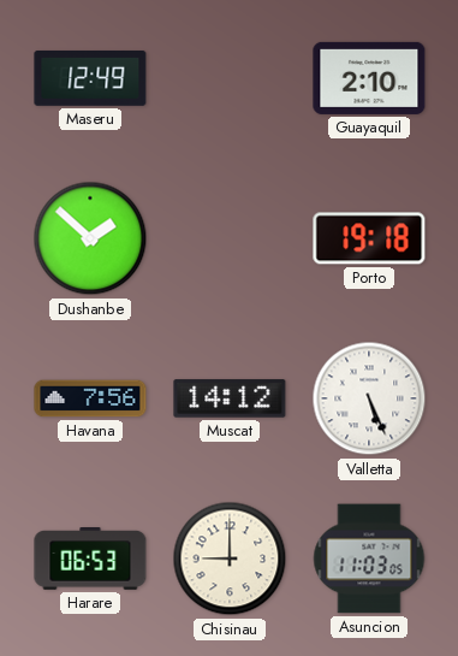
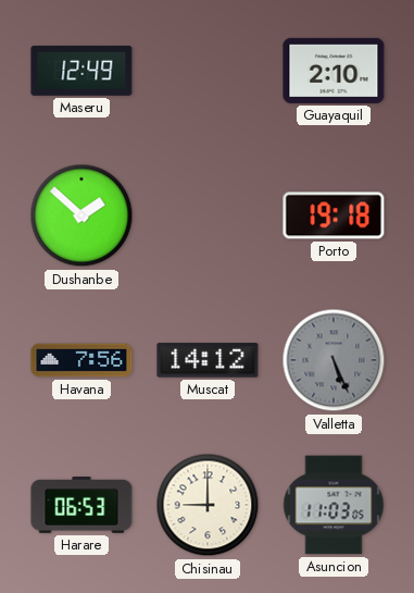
Valletta dial: white -> grey
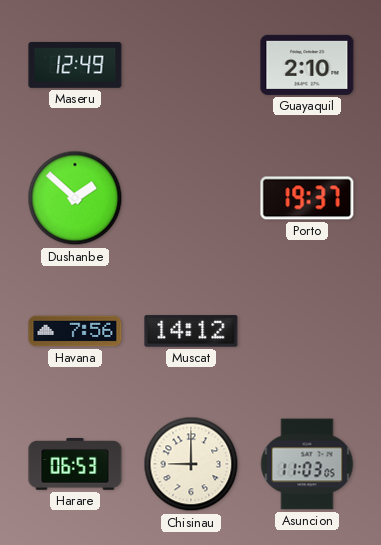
Porto: 19:18 -> 19:37
Valletta: 5:26 -> none
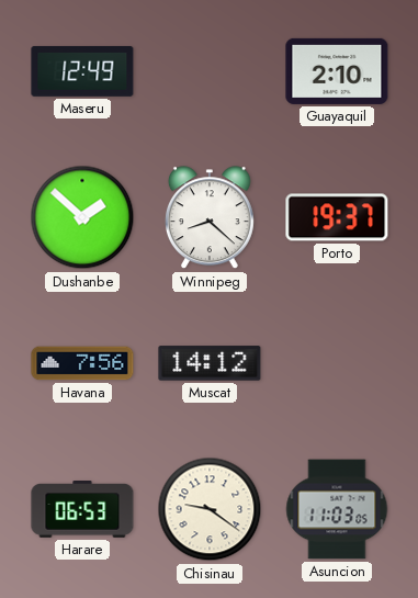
Winnipeg: none -> 8:22
Chisinau: 9:00 -> 9:21
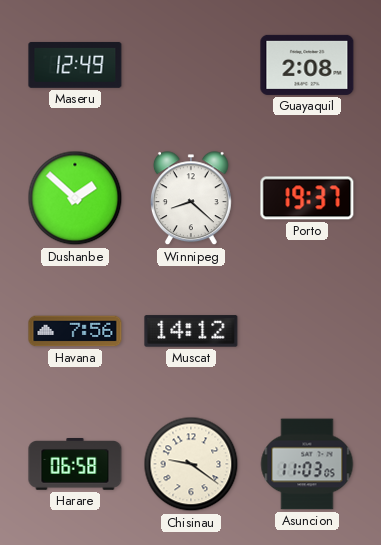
Guayaquil: 2:10 -> 2:08
Harare: 06:53 -> 06:58
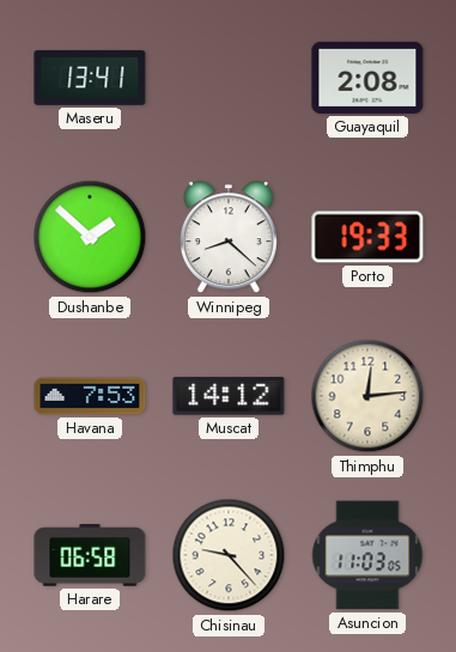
Maseru: 12:49 -> 13:41
Porto: 19:37 -> 19:33
Havana: 7:56 -> 7:53
Thimphu: none -> 12:14
Chisinau: 9:21 -> 9:23
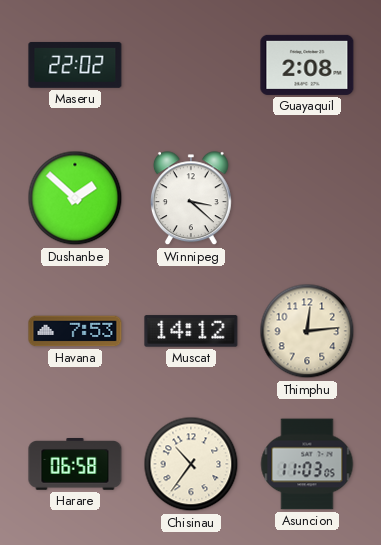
Maseru: 13:41 -> 22:02
Winnipeg: 8:22 -> 3:22
Porto: 19:33 -> none
Chisinau: 9:23 -> 10:36
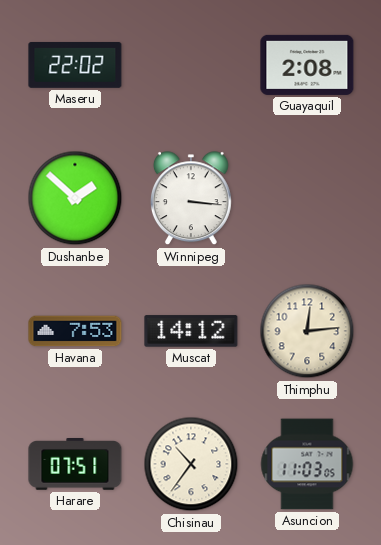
Winnipeg: 3:22 -> 3:16
Harare: 06:58 -> 07:51
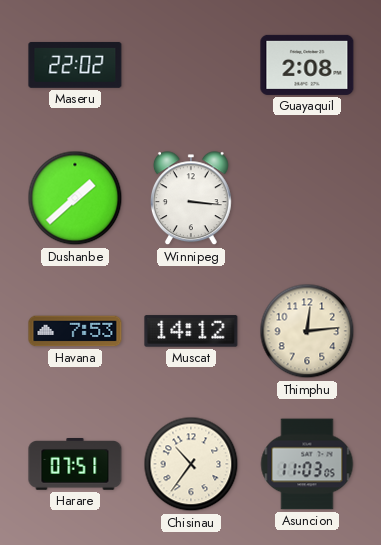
Dushanbe: 1:52 -> 1:38
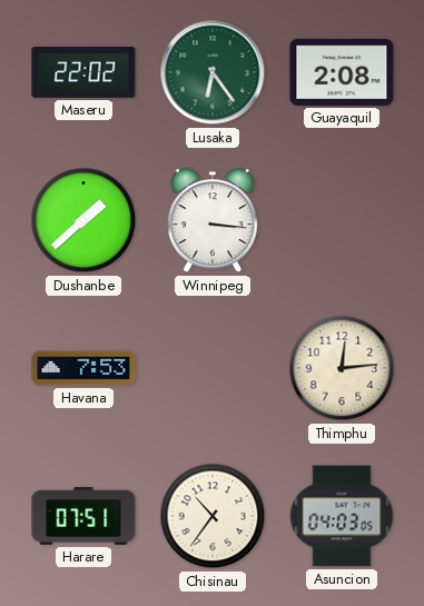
Lusaka: none -> 6:24
Muscat: 14:12 -> none
Asuncion: 11:03 -> 04:03
